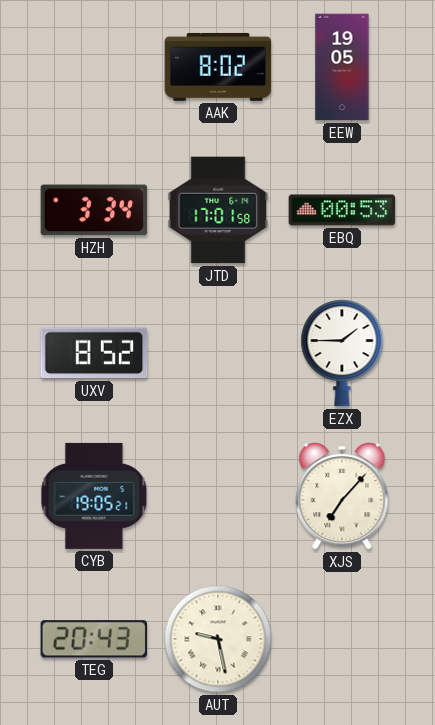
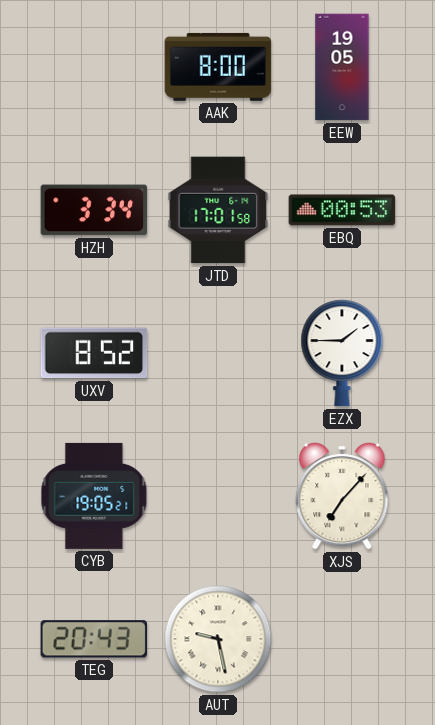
AAK: 8:02 -> 8:00
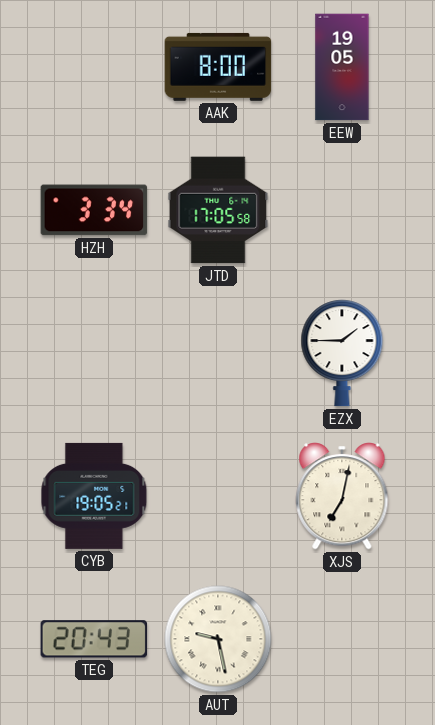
JTD: 17:01 -> 17:05
EBQ: 00:53 -> none
UXV: 8:52 -> none
XJS: 7:07 -> 7:02
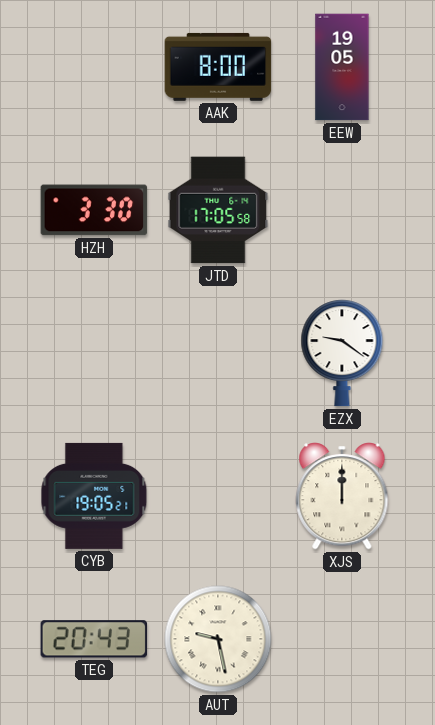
HZH: 3:34 -> 3:30
EZX: 1:45 -> 9:21
XJS: 7:02 -> 12:00
